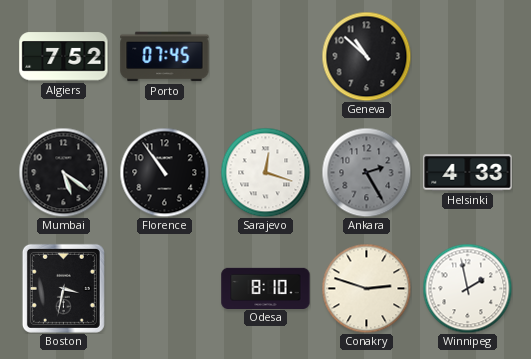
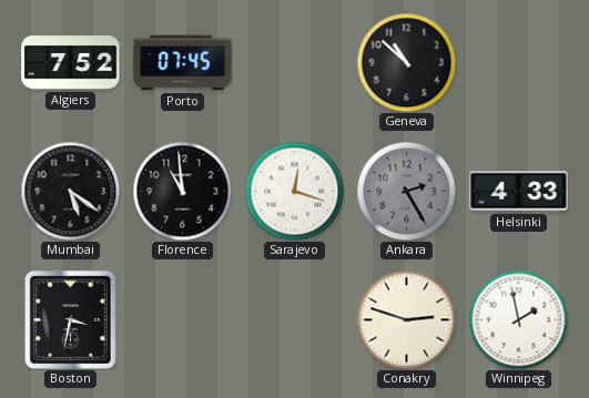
Florence: 10:54 -> 10:59
Odesa: 8:10 -> none
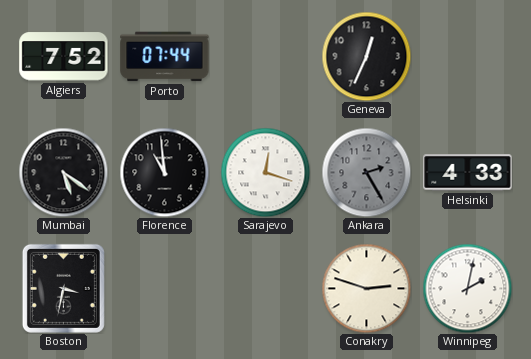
Porto: 07:45 -> 07:44
Geneva: 10:52 -> 12:34
Winnipeg: 1:58 -> 2:02
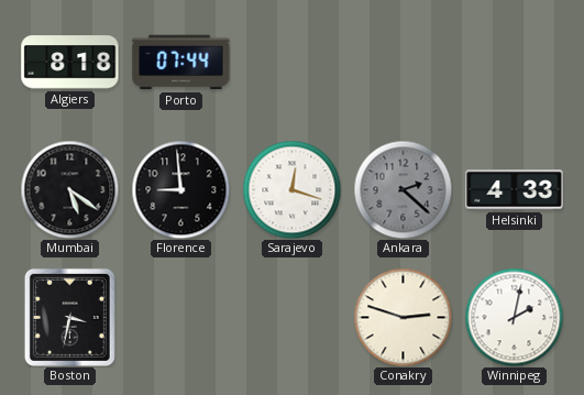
Algiers: 7:52 -> 8:18
Geneva: 12:34 -> none
Florence: 10:59 -> 8:59
Ankara: 2:25 -> 2:22
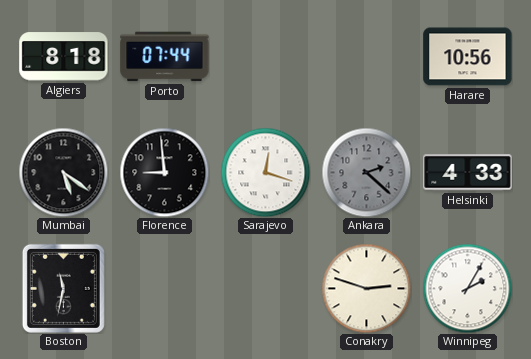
Harare: none -> 10:56
Boston: 3:32 -> 11:32
Winnipeg: 2:02 -> 2:05
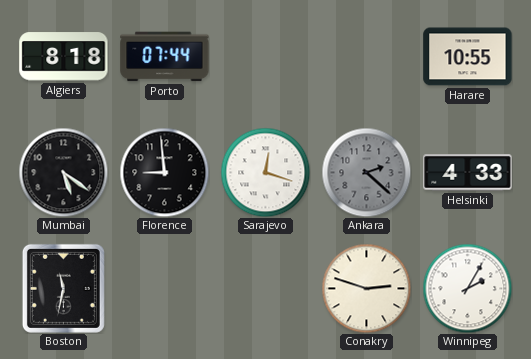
Harare: 10:56 -> 10:55
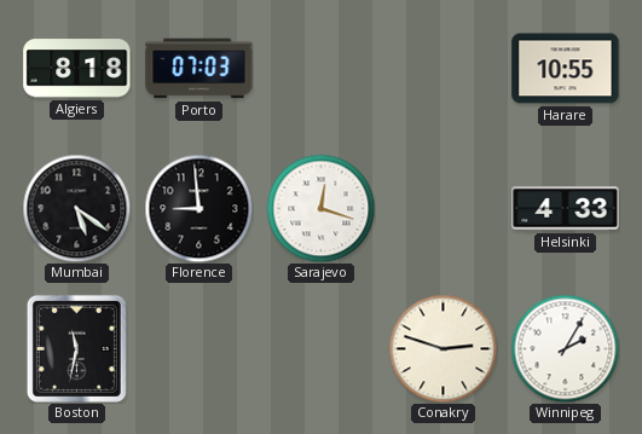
Porto: 07:44 -> 07:03
Ankara: 2:22 -> none
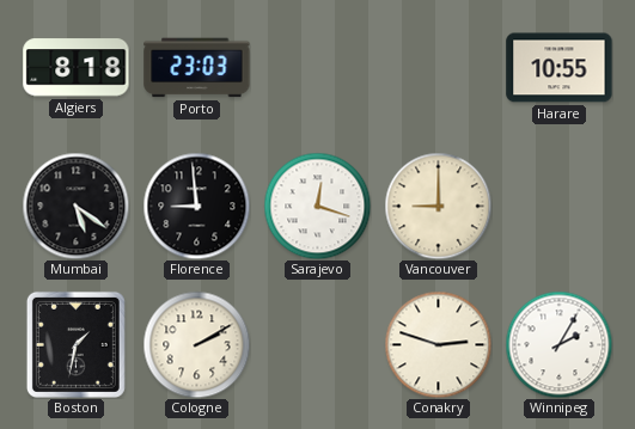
Porto: 07:03 -> 23:03
Vancouver: none -> 9:00
Helsinki: 4:33 -> none
Boston: 11:32 -> 1:32
Cologne: none -> 2:10
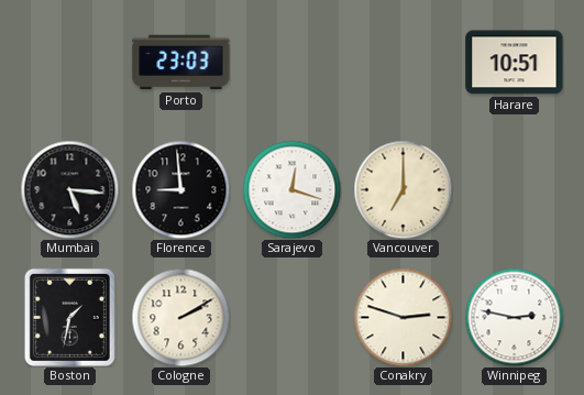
Algiers: 8:18 -> none
Harare: 10:55 -> 10:51
Mumbai: 5:21 -> 5:16
Vancouver: 9:00 -> 7:00
Winnipeg: 2:05 -> 2:47
